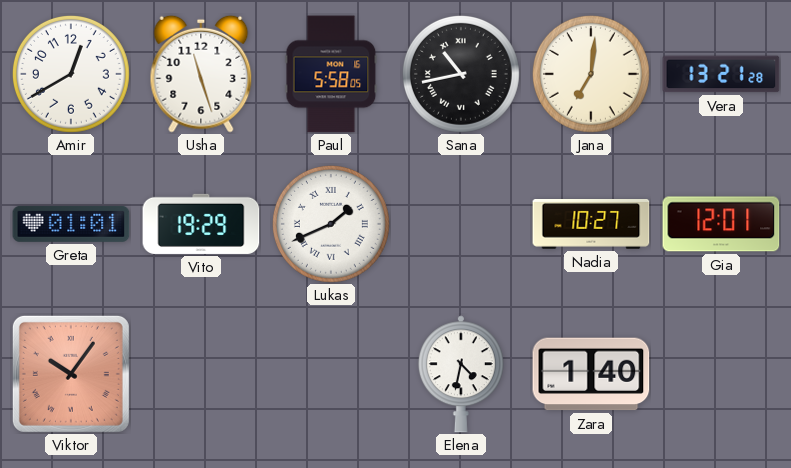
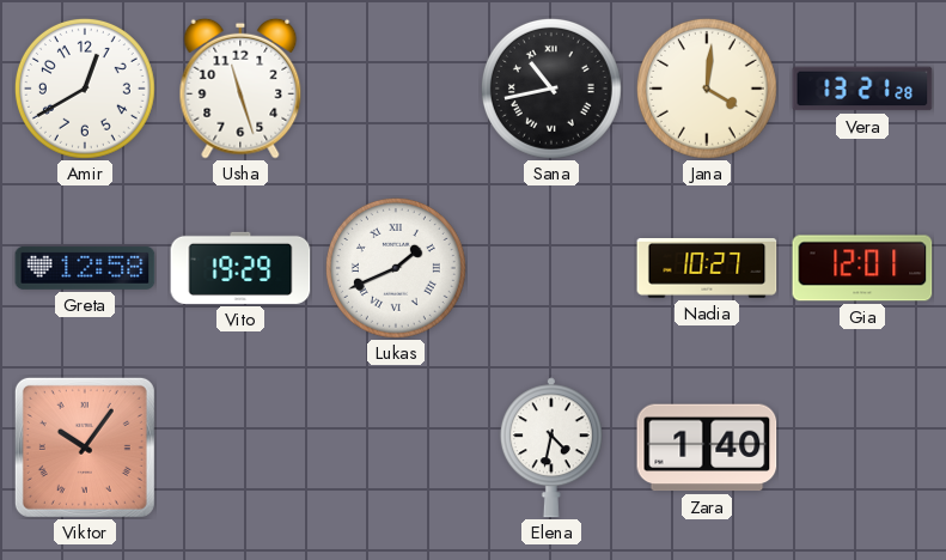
Paul: 5:58 -> none
Jana: 7:01 -> 4:01
Greta: 01:01 -> 12:58
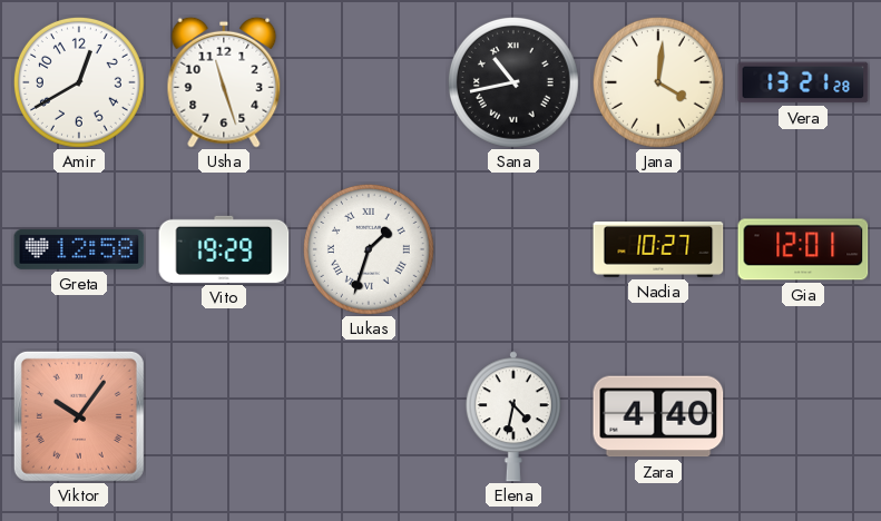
Lukas: 1:41 -> 1:33
Zara: 1:40 -> 4:40
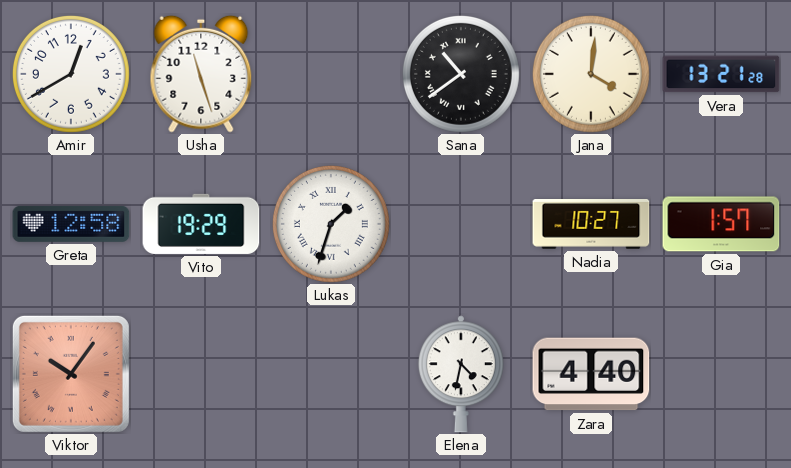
Sana: 10:43 -> 10:39
Gia: 12:01 -> 1:57
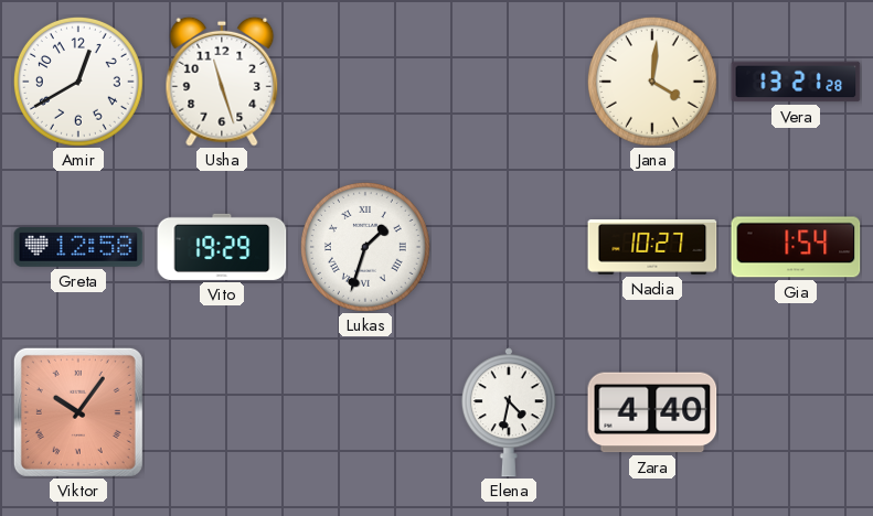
Sana: 10:39 -> none
Gia: 1:57 -> 1:54
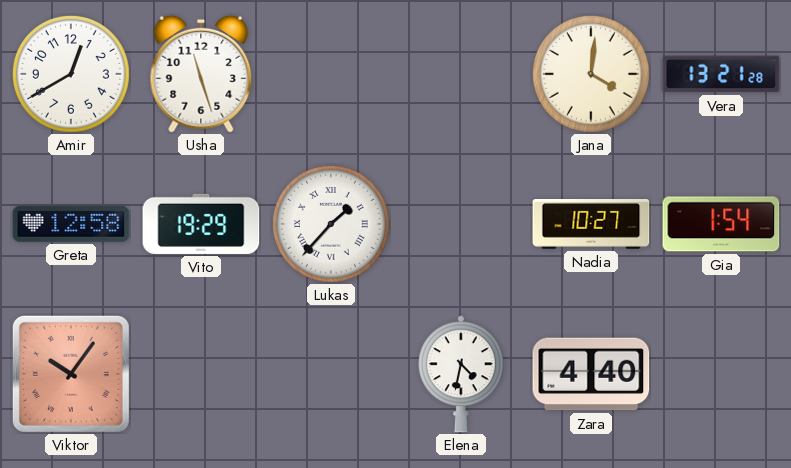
Lukas: 1:33 -> 1:37
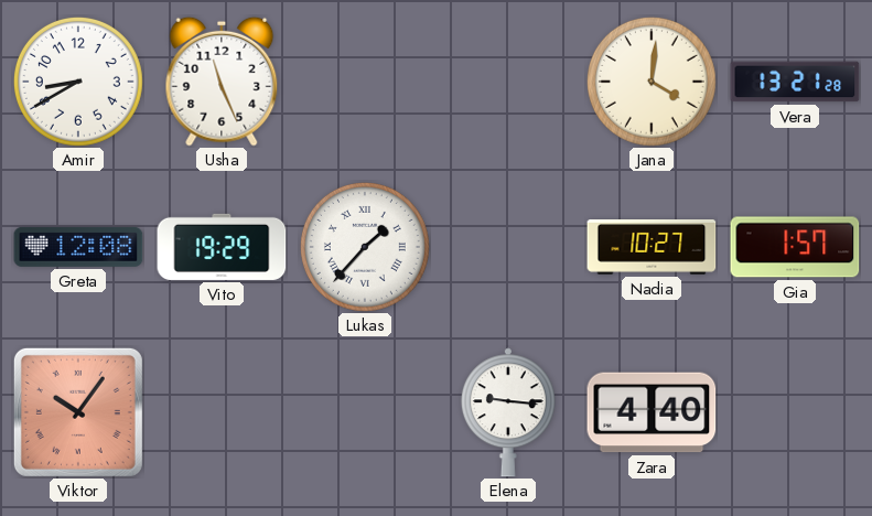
Amir: 12:40 -> 8:40
Usha: 11:27 -> 11:26
Greta: 12:58 -> 12:08
Gia: 1:54 -> 1:57
Elena: 4:32 -> 9:16
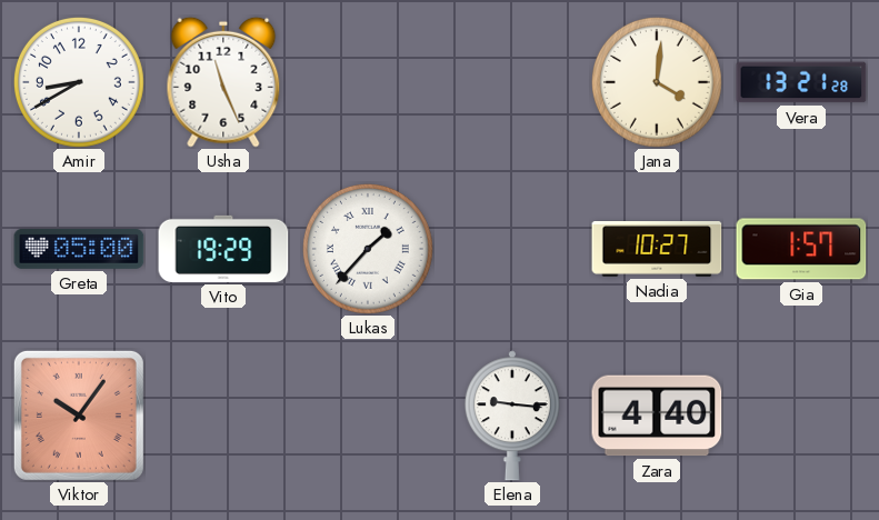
Greta: 12:08 -> 05:00
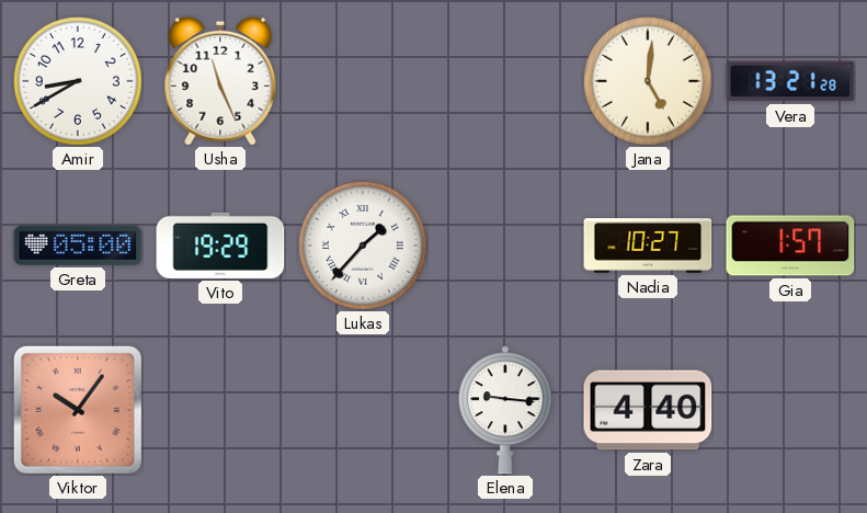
Jana: 4:01 -> 5:01
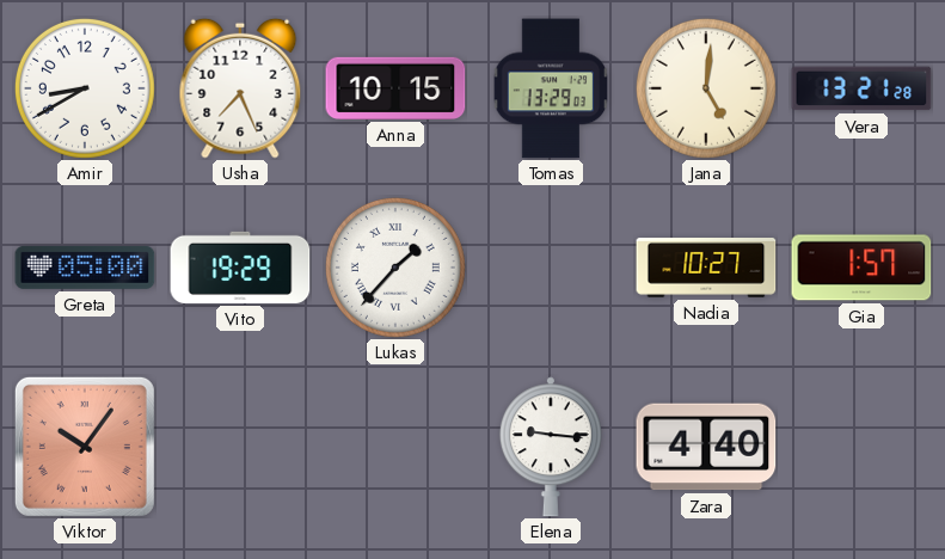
Usha: 11:26 -> 7:26
Anna: none -> 10:15
Tomas: none -> 13:29
